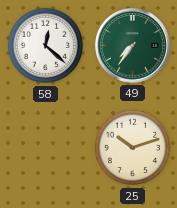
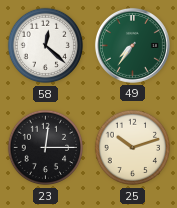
23: none -> 12:15
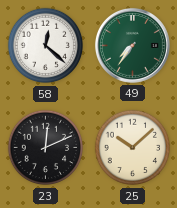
23: 12:15 -> 12:11
25: 10:12 -> 10:08
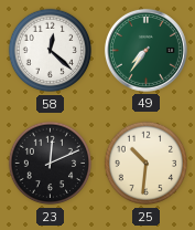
25: 10:08 -> 10:31
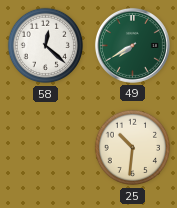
49: 7:36 -> 7:40
23: 12:11 -> none
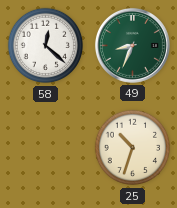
49: 7:40 -> 8:34
25: 10:31 -> 10:33
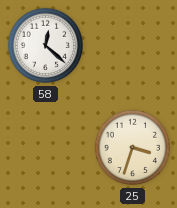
49: 8:34 -> none
25: 10:33 -> 3:33
